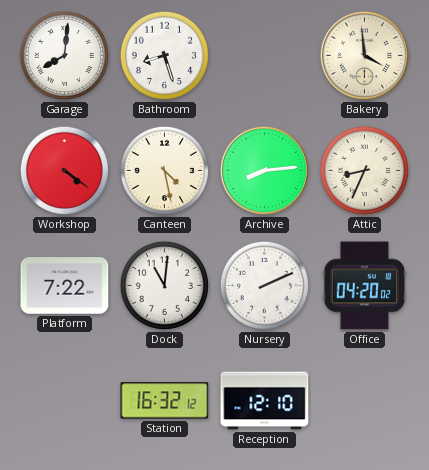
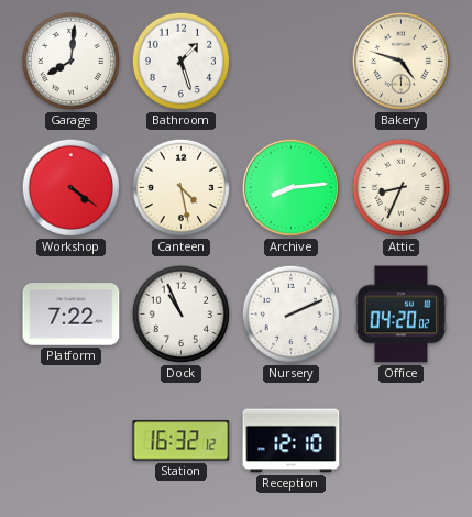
Bathroom: 8:27 -> 1:27
Bakery: 3:59 -> 4:48
Dock: 11:01 -> 10:56
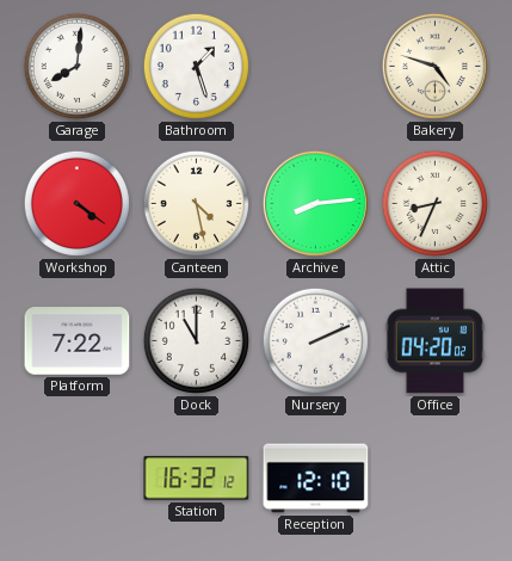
Dock: 10:56 -> 11:00
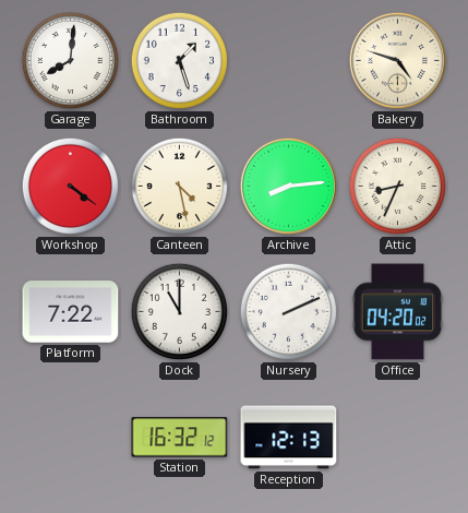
Reception: 12:10 -> 12:13
